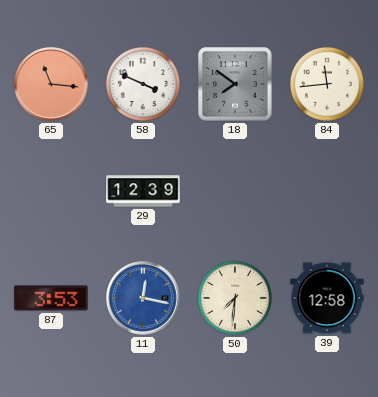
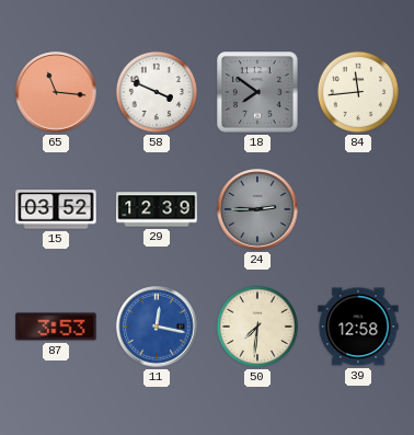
15: none -> 03:52
24: none -> 2:45
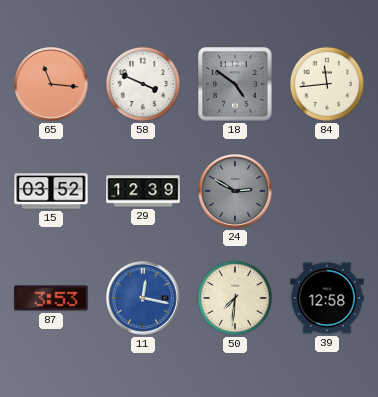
18: 7:51 -> 4:51
24: 2:45 -> 2:50
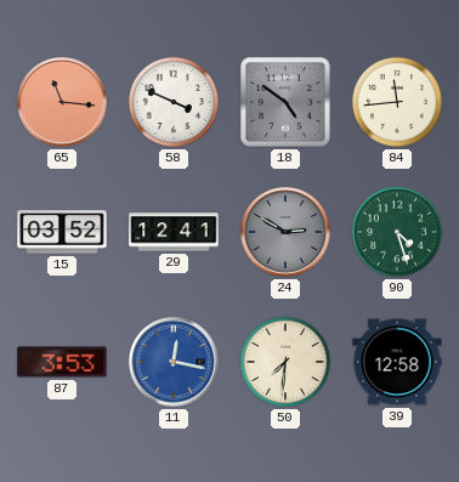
29: 12:39 -> 12:41
90: none -> 4:27
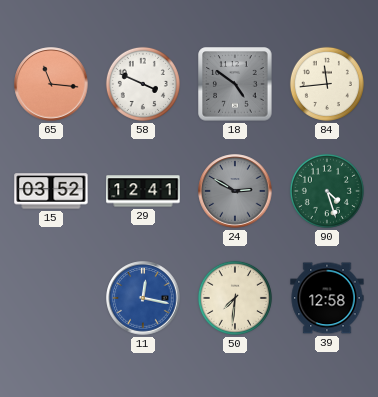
87: 3:53 -> none
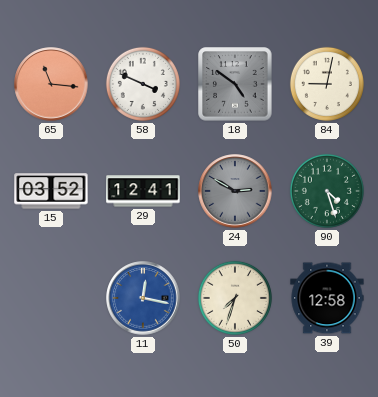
84: 11:44 -> 9:02
50: 7:31 -> 7:33
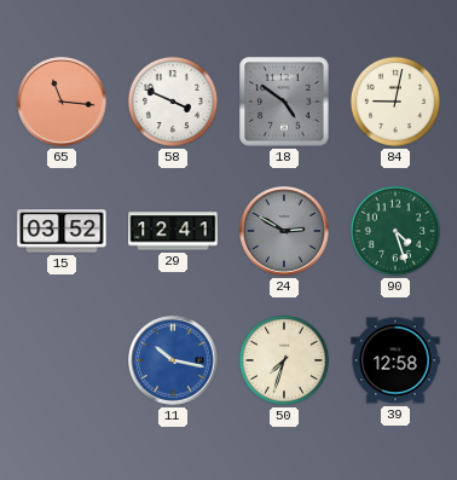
11: 12:17 -> 10:17
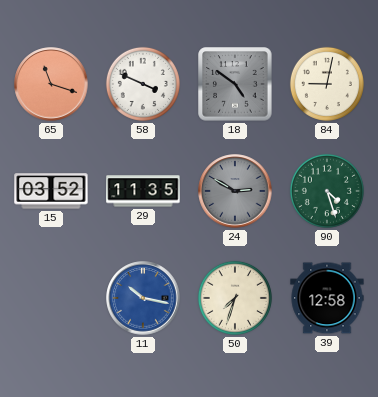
65: 11:16 -> 11:18
29: 12:41 -> 11:35
